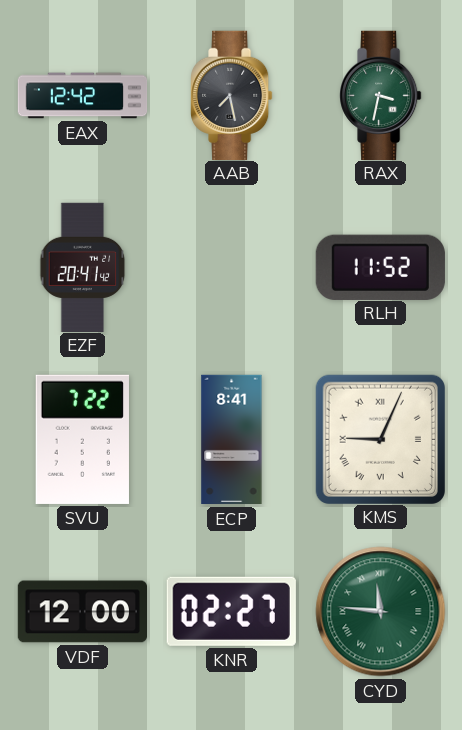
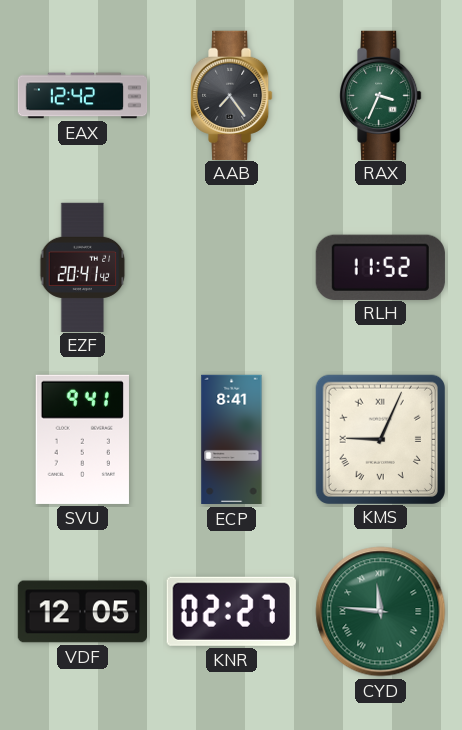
AAB: 7:28 -> 7:24
RAX: 3:32 -> 3:34
SVU: 7:22 -> 9:41
VDF: 12:00 -> 12:05
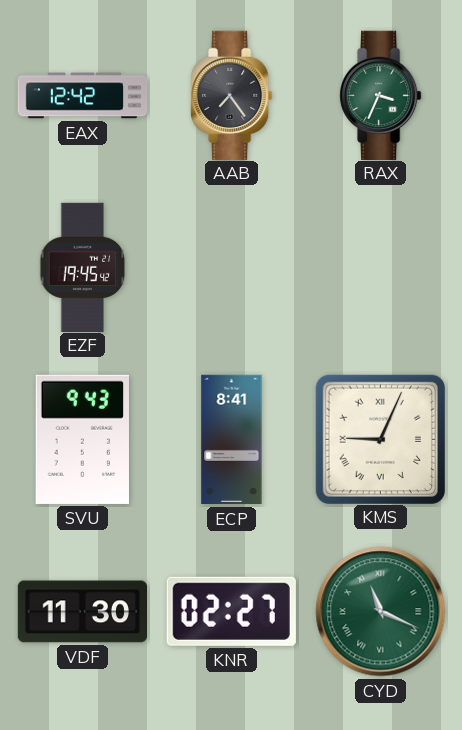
EZF: 20:41 -> 19:45
RLH: 11:52 -> none
SVU: 9:41 -> 9:43
VDF: 12:05 -> 11:30
CYD: 11:46 -> 11:19
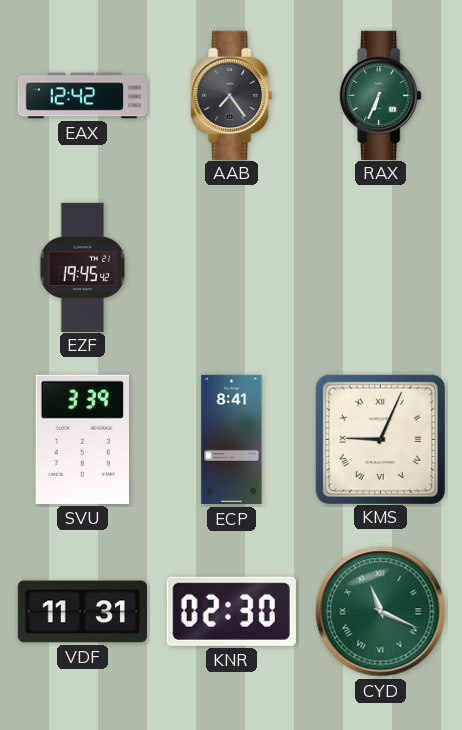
RAX: 3:34 -> 6:34
SVU: 9:43 -> 3:39
VDF: 11:30 -> 11:31
KNR: 02:27 -> 02:30
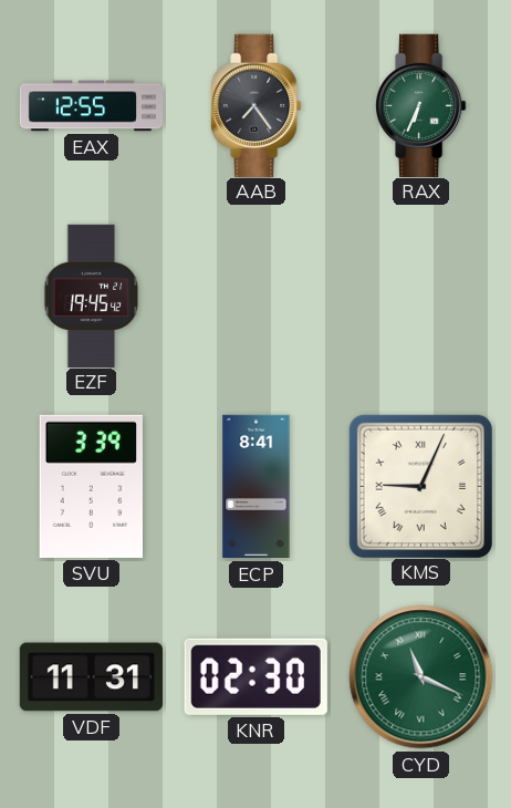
EAX: 12:42 -> 12:55
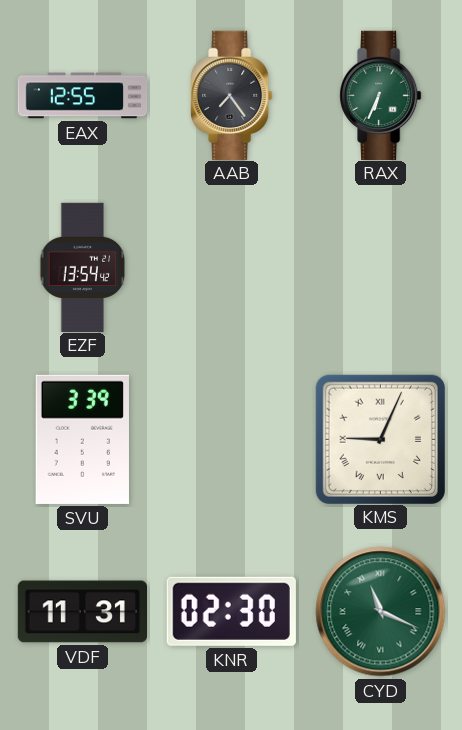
EZF: 19:45 -> 13:54
ECP: 8:41 -> none
